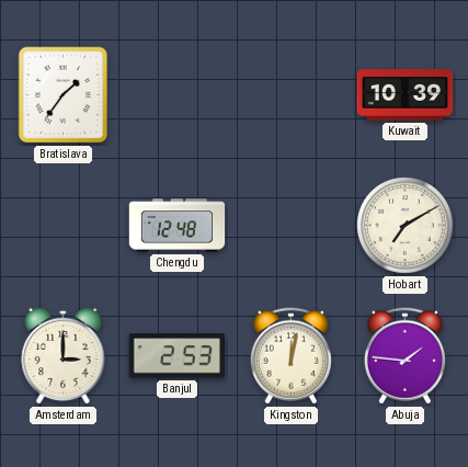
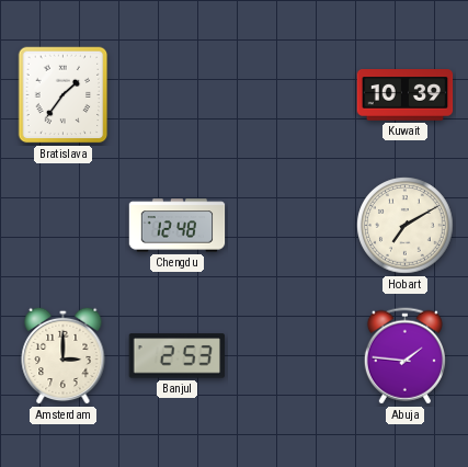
Kingston: 12:02 -> none
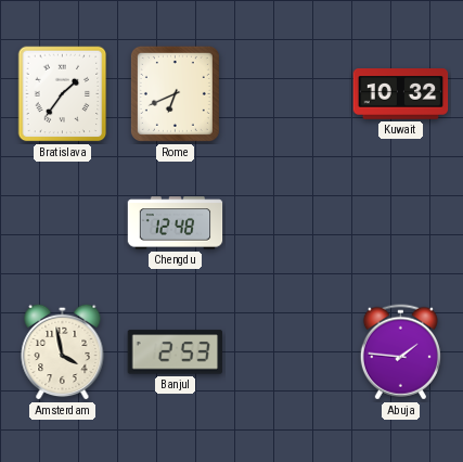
Rome: none -> 6:41
Kuwait: 10:39 -> 10:32
Hobart: 7:10 -> none
Amsterdam: 3:00 -> 3:58
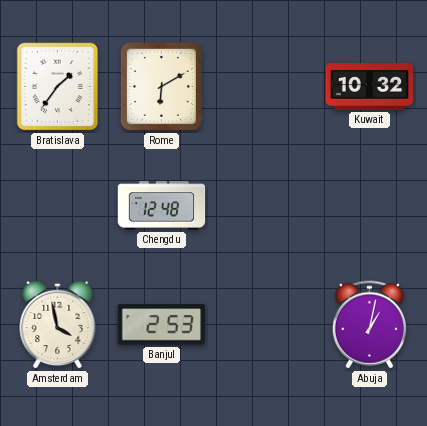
Rome: 6:41 -> 6:10
Abuja: 1:46 -> 1:02
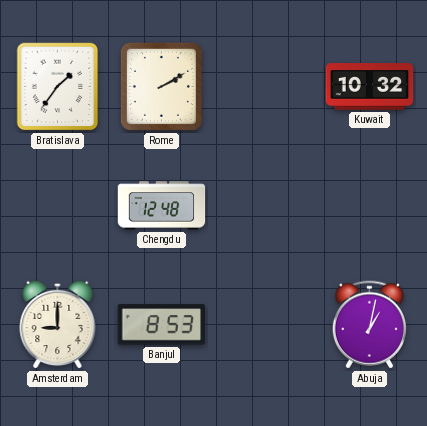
Rome: 6:10 -> 2:10
Amsterdam: 3:58 -> 9:00
Banjul: 2:53 -> 8:53
